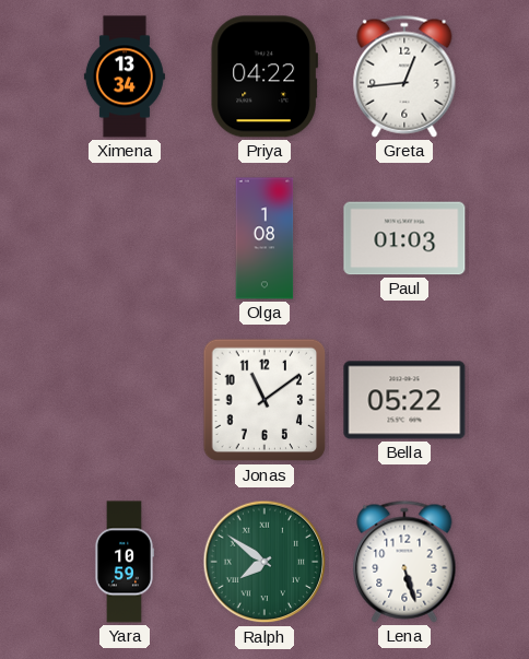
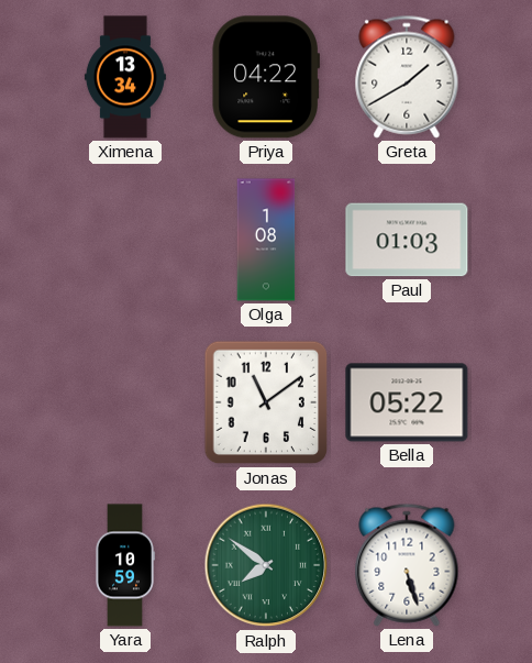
Greta: 12:44 -> 1:40
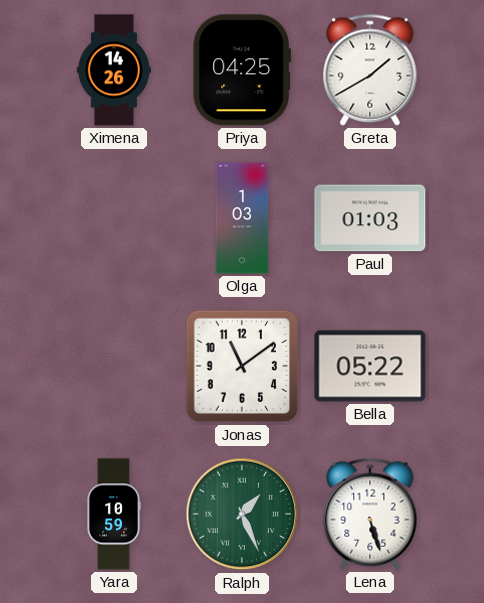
Ximena: 13:34 -> 14:26
Priya: 04:22 -> 04:25
Olga: 1:08 -> 1:03
Ralph: 7:51 -> 1:26
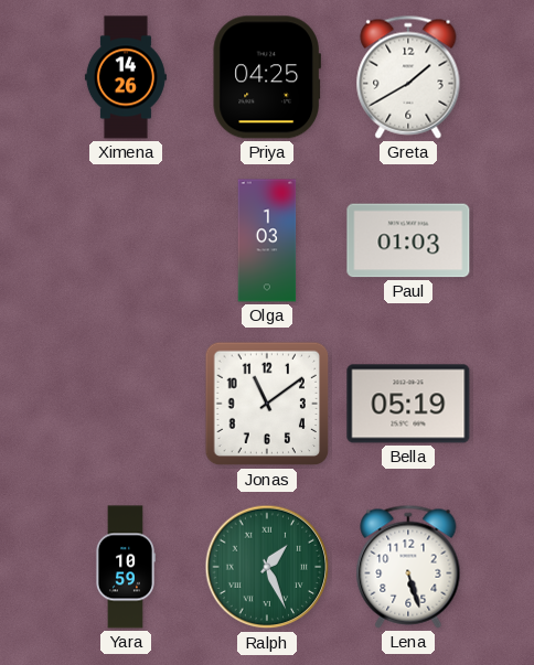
Bella: 05:22 -> 05:19
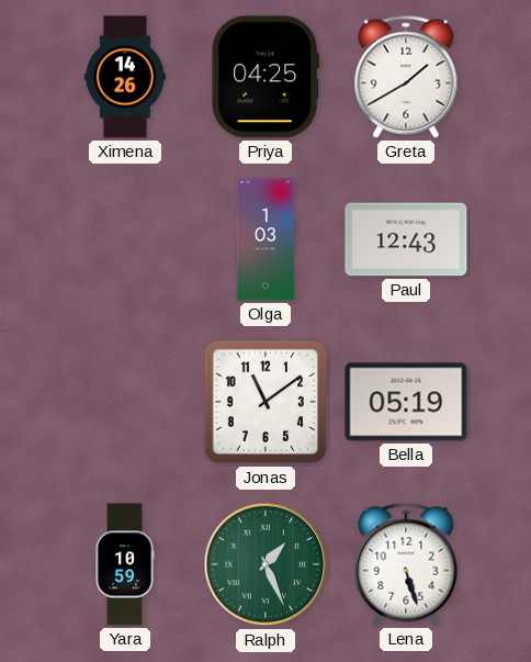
Paul: 01:03 -> 12:43
